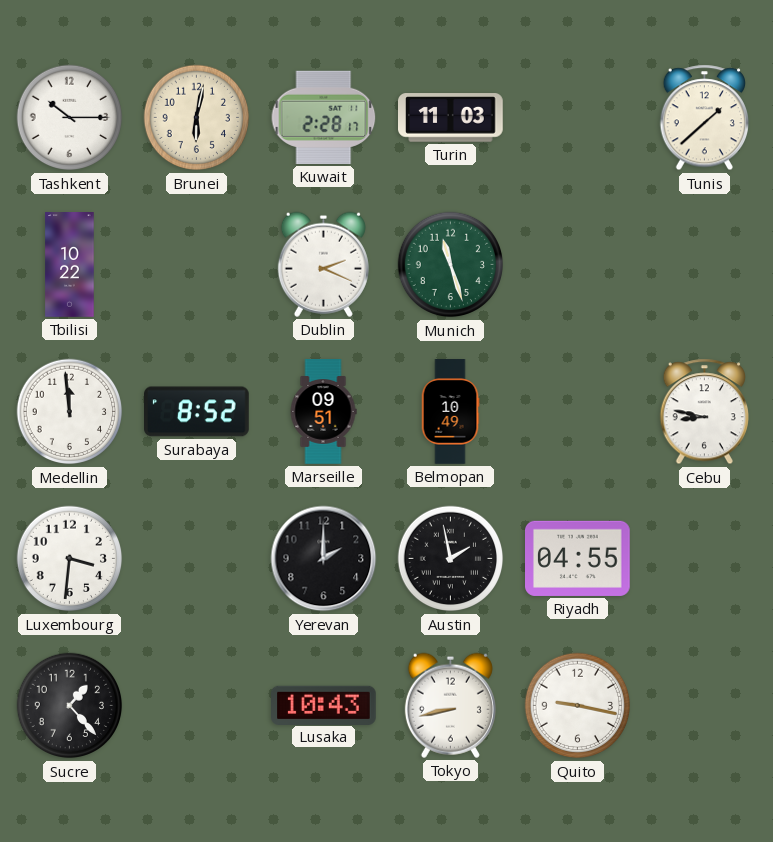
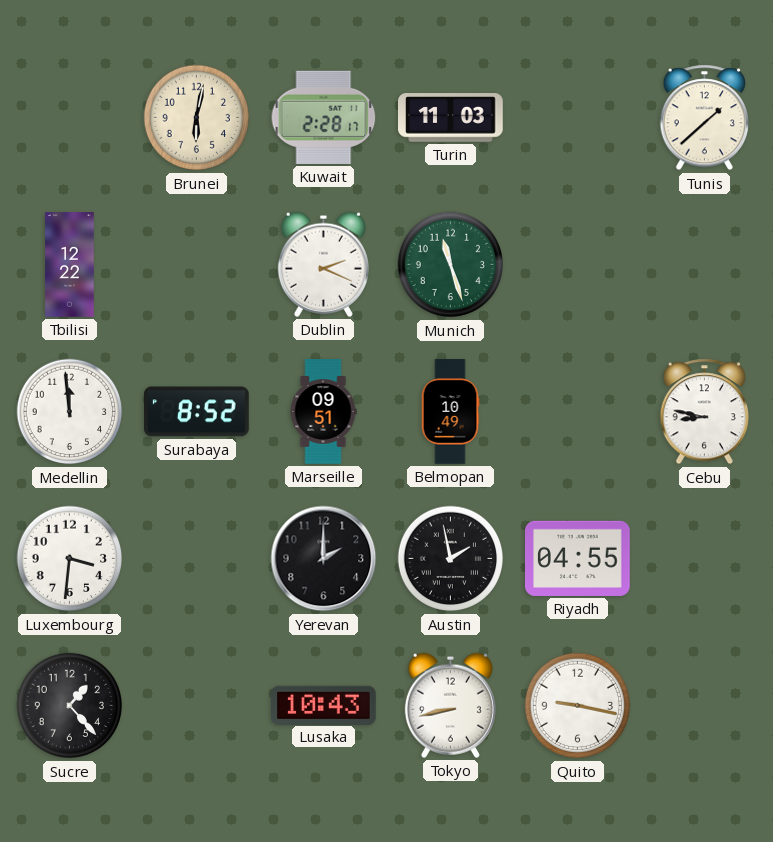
Tashkent: 10:15 -> none
Tbilisi: 10:22 -> 12:22
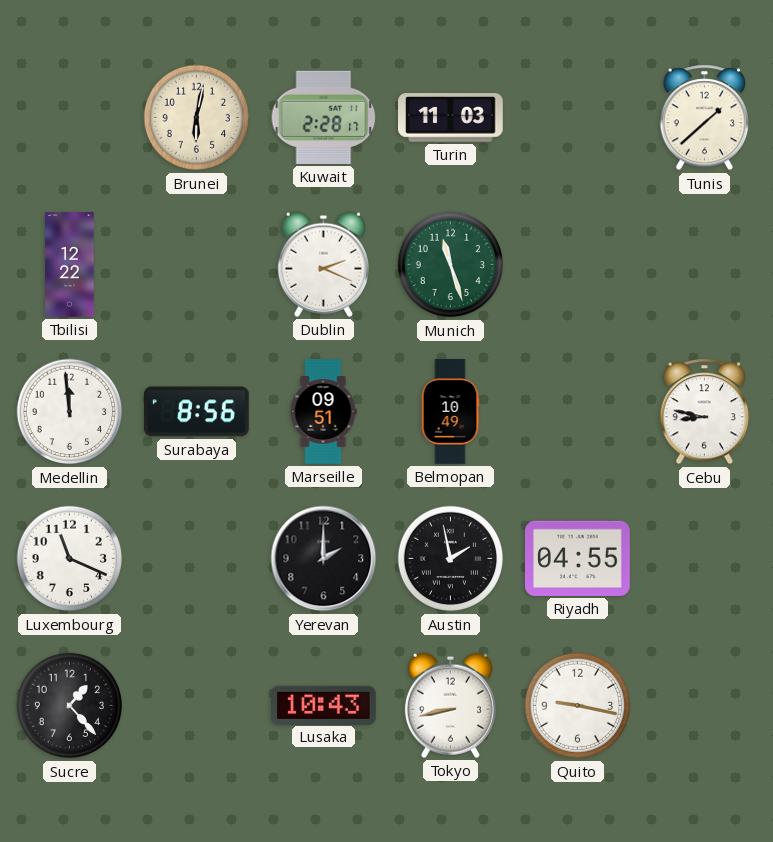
Surabaya: 8:52 -> 8:56
Luxembourg: 3:31 -> 11:19
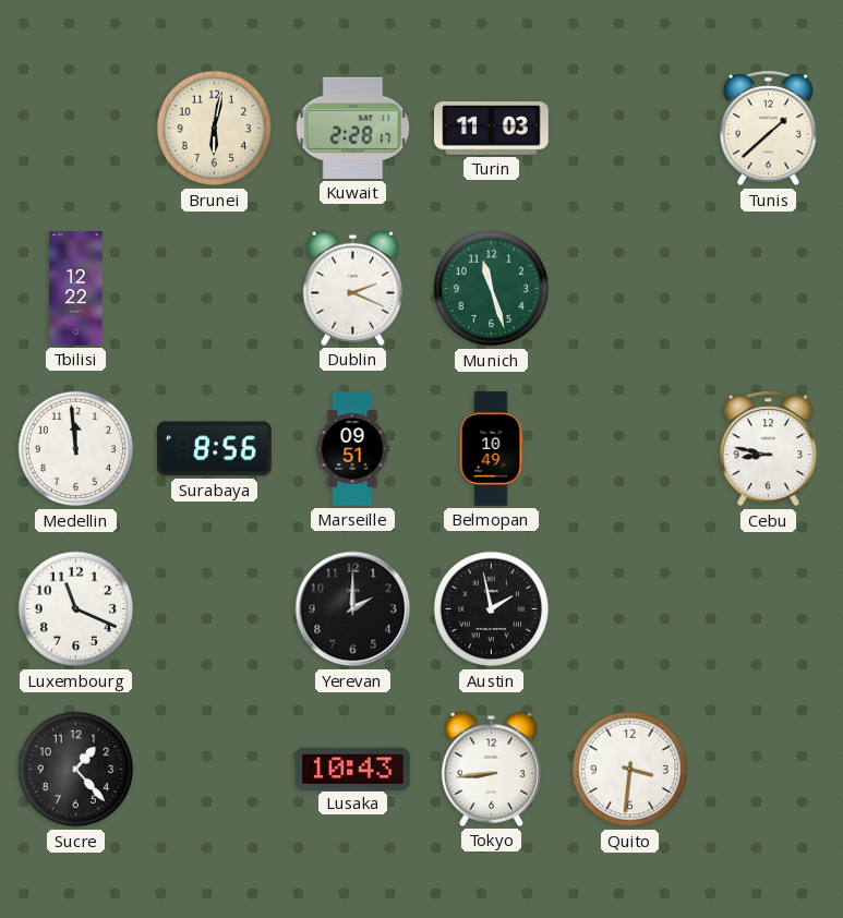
Riyadh: 04:55 -> none
Tokyo: 8:43 -> 8:44
Quito: 9:17 -> 3:31
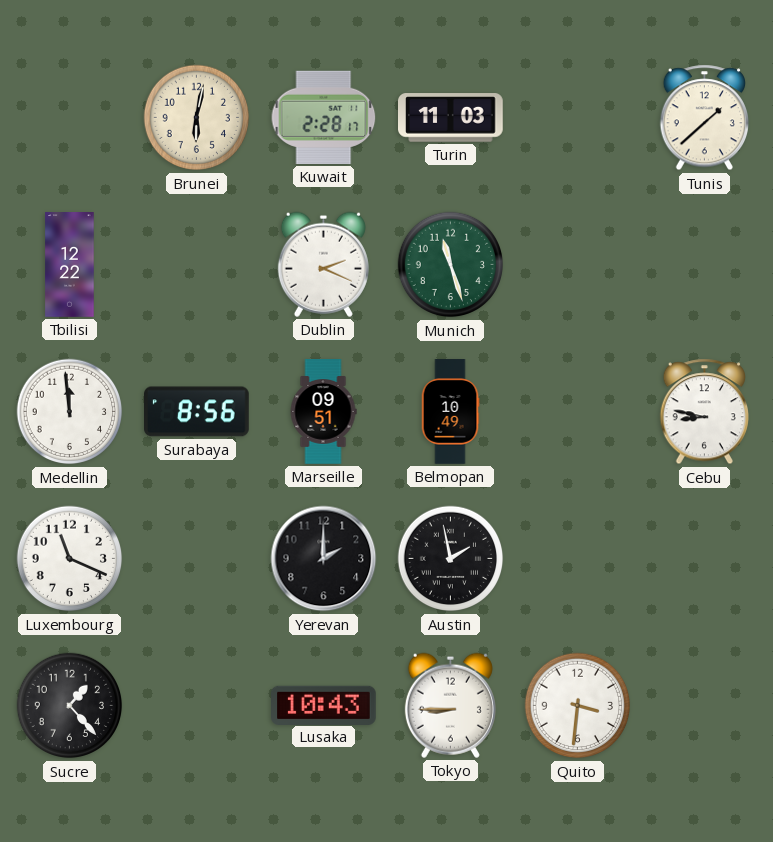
Tokyo: 8:44 -> 8:45
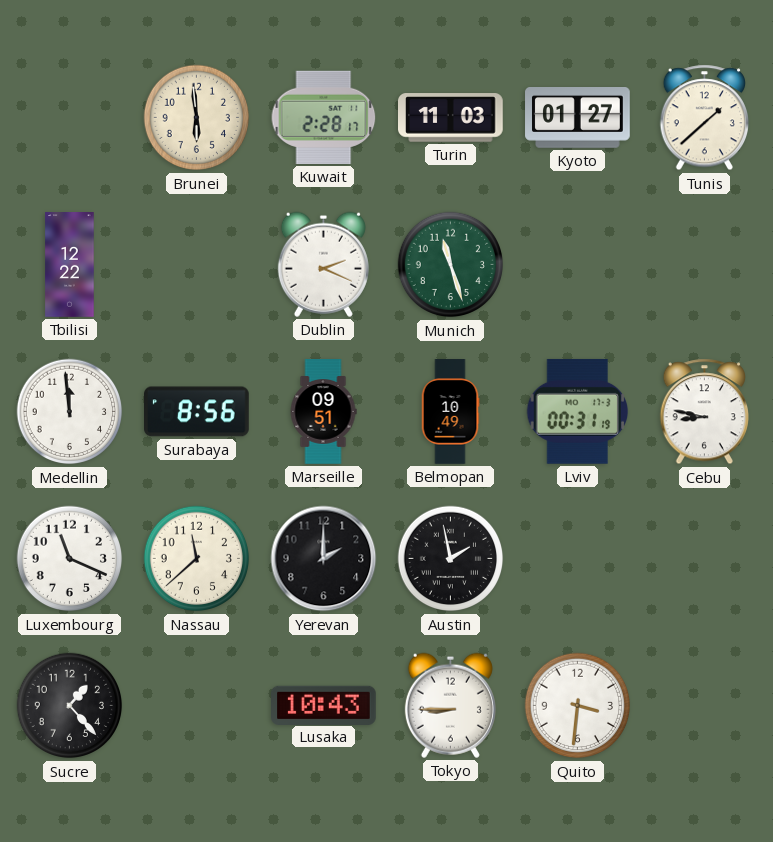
Brunei: 6:02 -> 5:59
Kyoto: none -> 01:27
Lviv: none -> 00:31
Nassau: none -> 11:38
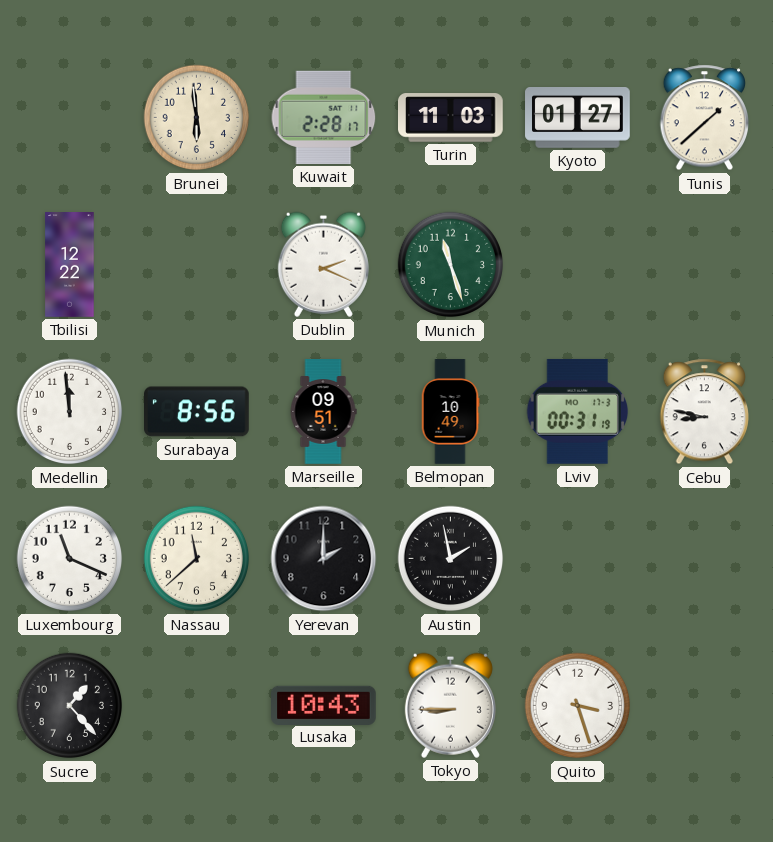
Quito: 3:31 -> 3:27
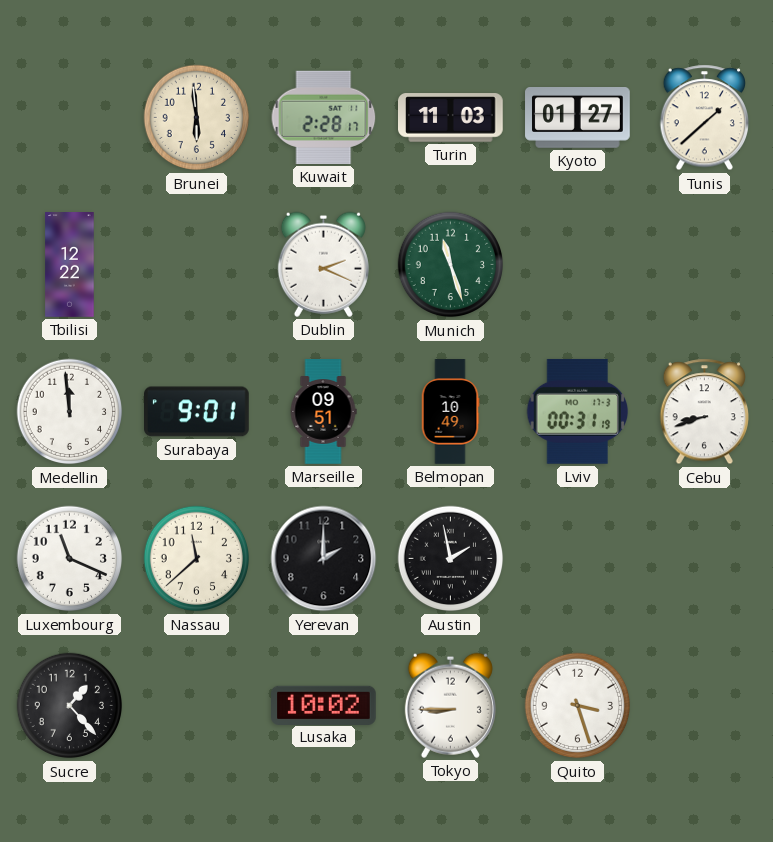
Surabaya: 8:56 -> 9:01
Cebu: 8:47 -> 8:42
Lusaka: 10:43 -> 10:02
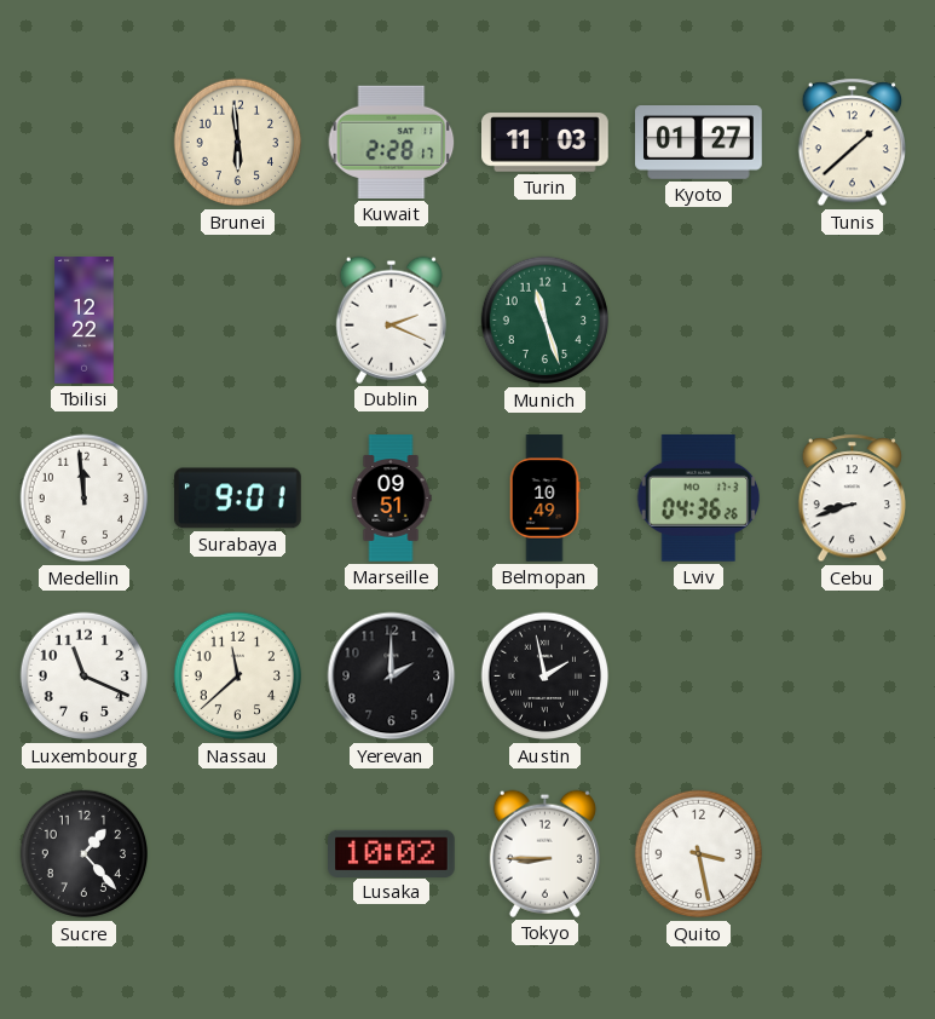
Lviv: 00:31 -> 04:36
Quito: 3:27 -> 3:28
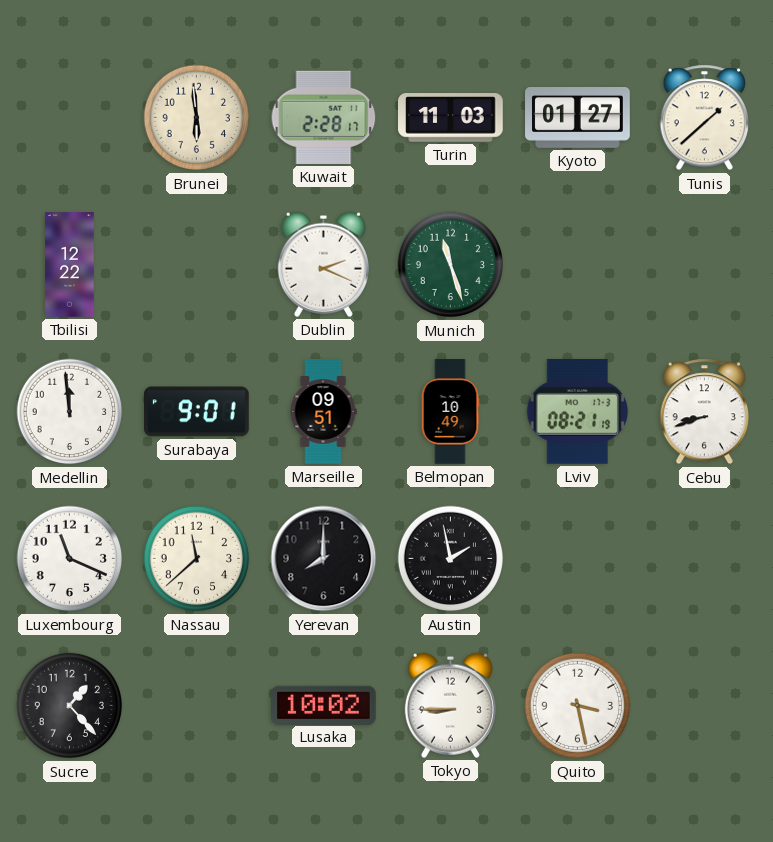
Lviv: 04:36 -> 08:21
Yerevan: 2:00 -> 8:00
